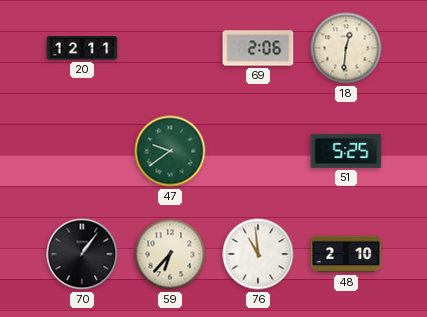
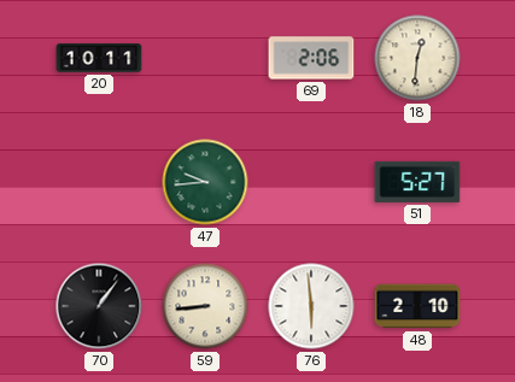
20: 12:11 -> 10:11
47: 9:39 -> 9:44
51: 5:25 -> 5:27
59: 6:37 -> 8:44
76: 10:59 -> 5:59
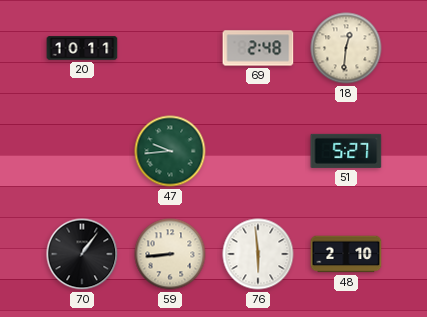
69: 2:06 -> 2:48
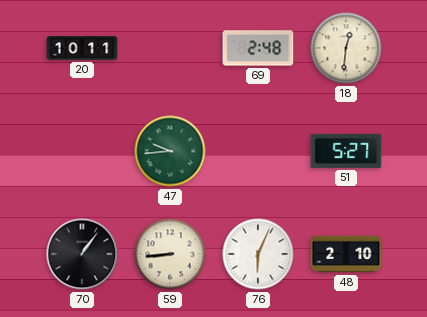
76: 5:59 -> 6:04
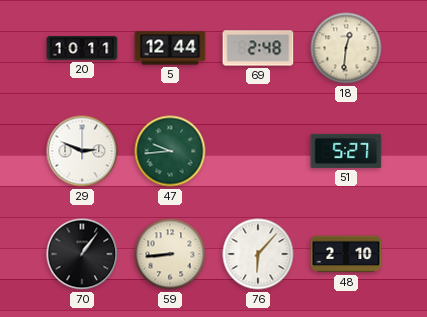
5: none -> 12:44
29: none -> 2:49
76: 6:04 -> 6:07
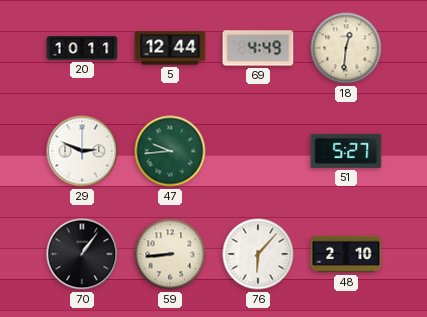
69: 2:48 -> 4:49
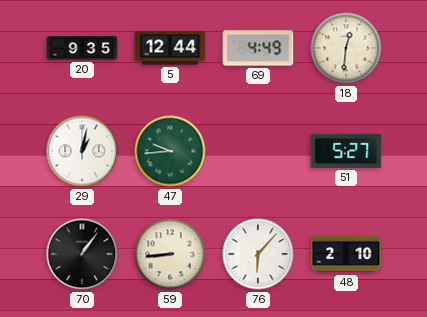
20: 10:11 -> 9:35
29: 2:49 -> 1:02
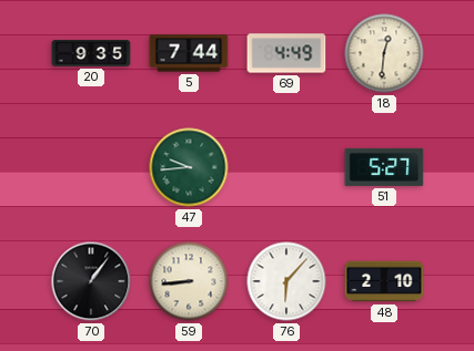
5: 12:44 -> 7:44
29: 1:02 -> none
